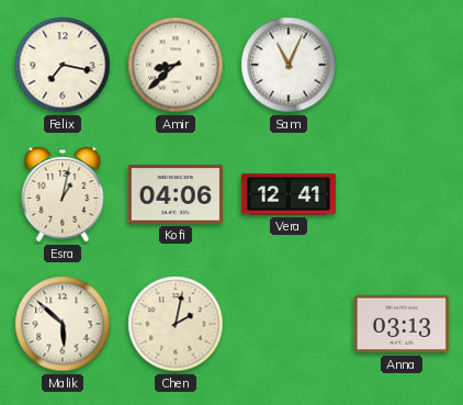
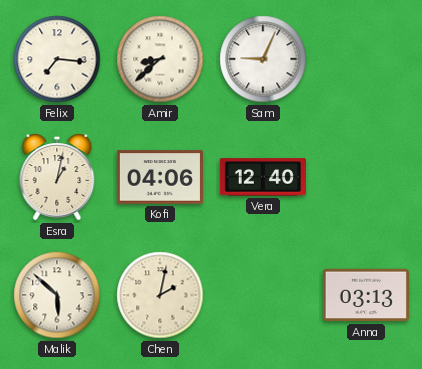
Felix: 7:17 -> 7:16
Sam: 11:04 -> 9:04
Vera: 12:41 -> 12:40
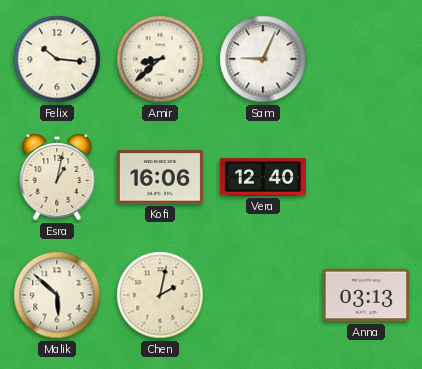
Felix: 7:16 -> 10:16
Kofi: 04:06 -> 16:06
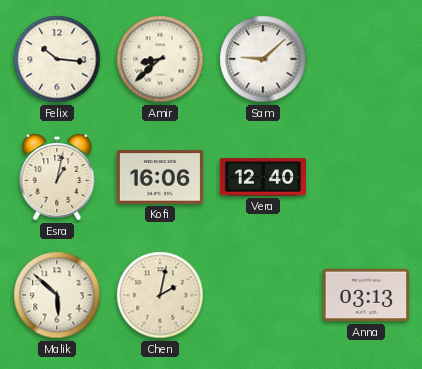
Sam: 9:04 -> 9:08
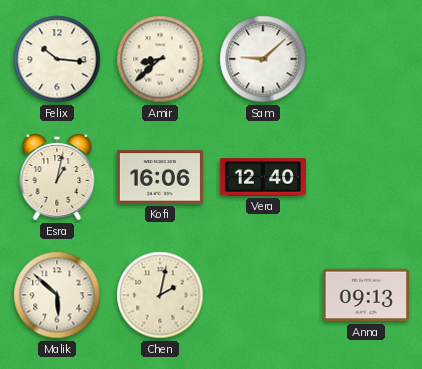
Anna: 03:13 -> 09:13
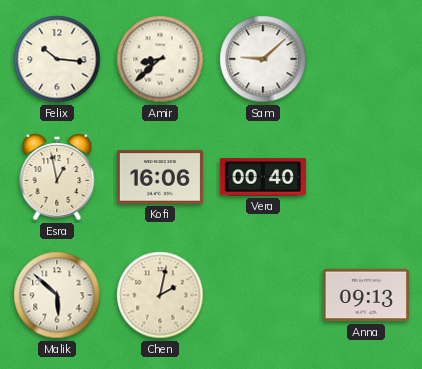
Esra: 1:02 -> 12:58
Vera: 12:40 -> 00:40
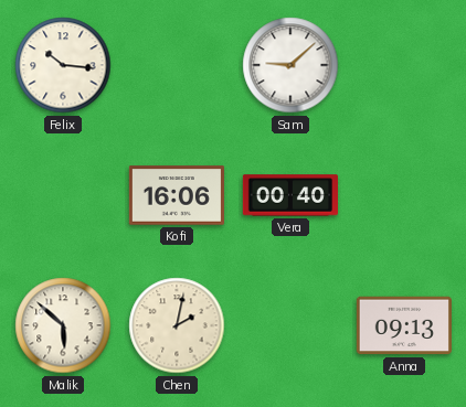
Amir: 8:38 -> none
Esra: 12:58 -> none
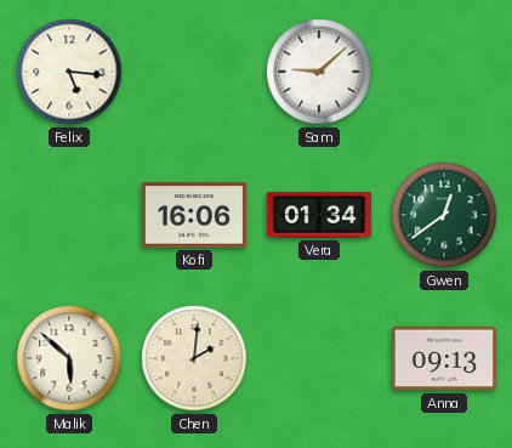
Felix: 10:16 -> 5:16
Vera: 00:40 -> 01:34
Gwen: none -> 12:39
Chen: 2:02 -> 2:01
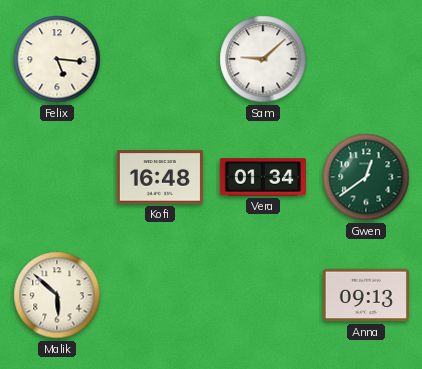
Kofi: 16:06 -> 16:48
Chen: 2:01 -> none
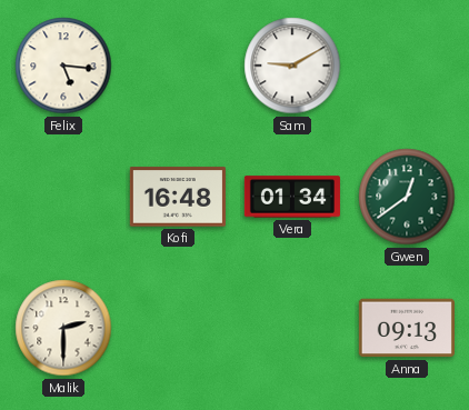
Sam: 9:08 -> 9:10
Malik: 5:52 -> 2:30
